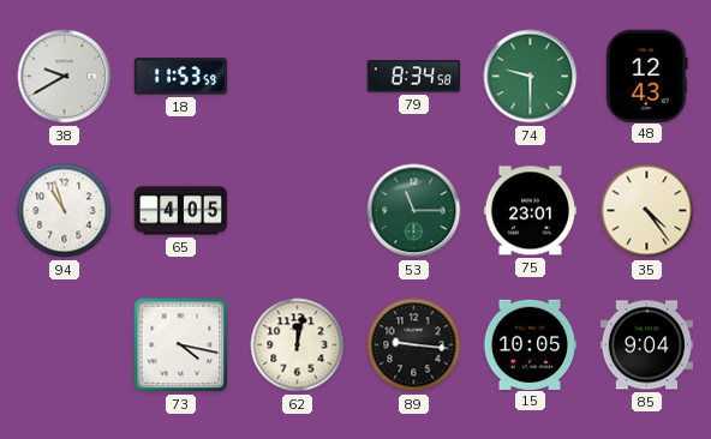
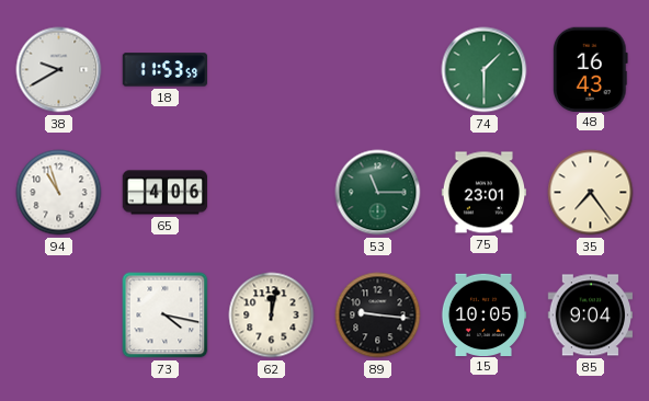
79: 8:34 -> none
74: 9:30 -> 1:30
48: 12:43 -> 16:43
65: 4:05 -> 4:06
35: 4:24 -> 7:24
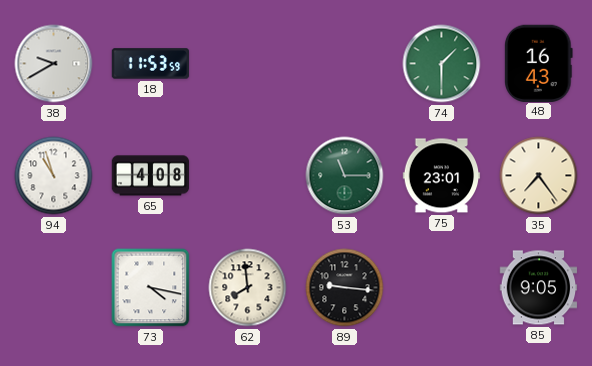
65: 4:06 -> 4:08
62: 12:02 -> 7:59
15: 10:05 -> none
85: 9:04 -> 9:05
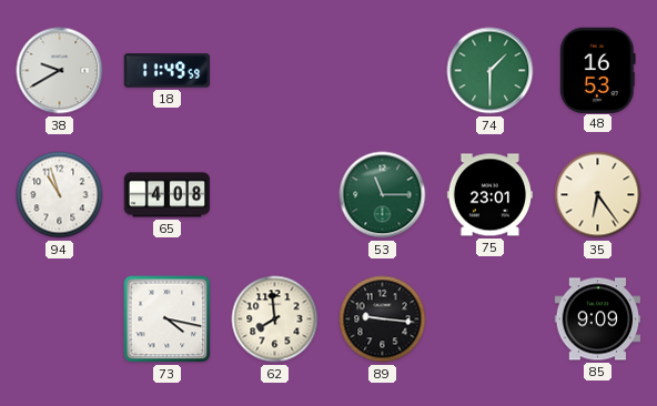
18: 11:53 -> 11:49
48: 16:43 -> 16:53
35: 7:24 -> 6:24
85: 9:05 -> 9:09
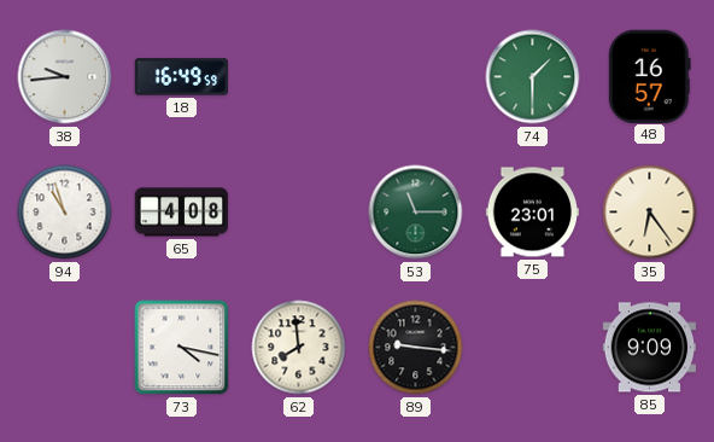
38: 9:40 -> 9:44
18: 11:49 -> 16:49
48: 16:53 -> 16:57
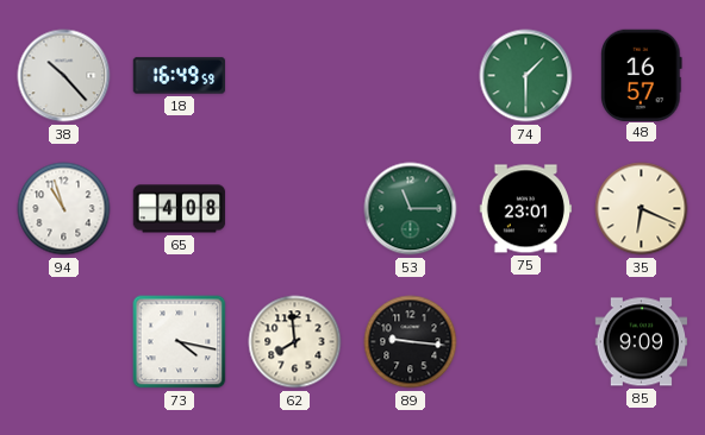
38: 9:44 -> 10:23
35: 6:24 -> 6:19
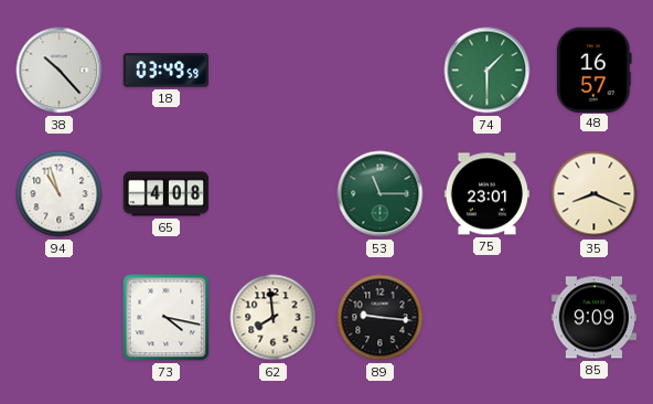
18: 16:49 -> 03:49
35: 6:19 -> 8:19
